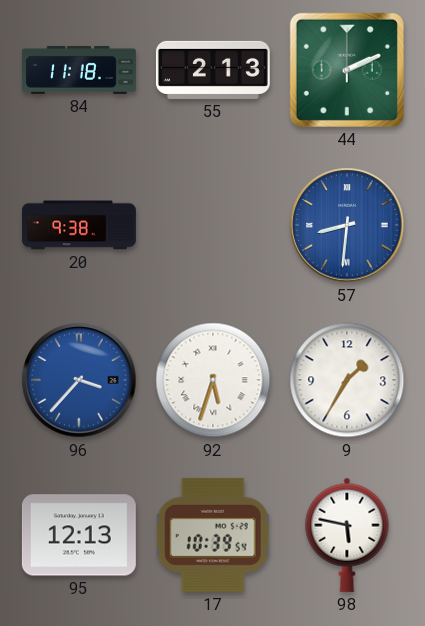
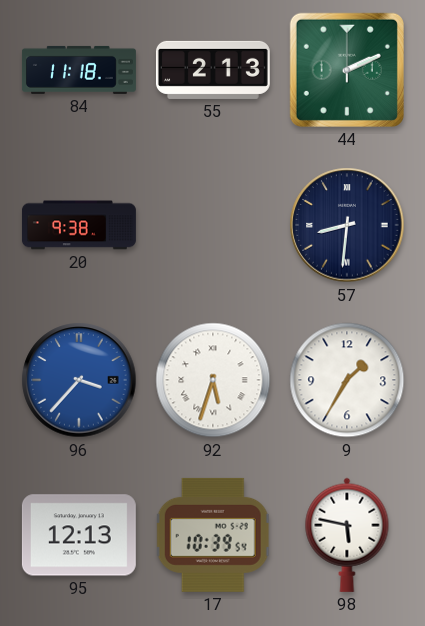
57 dial: blue -> navy
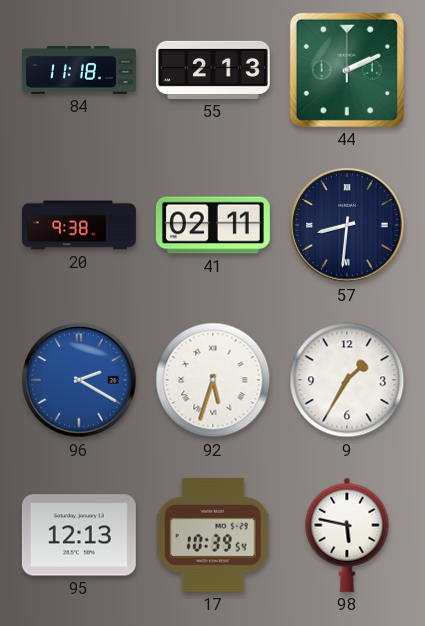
41: none -> 02:11
96: 3:37 -> 2:20
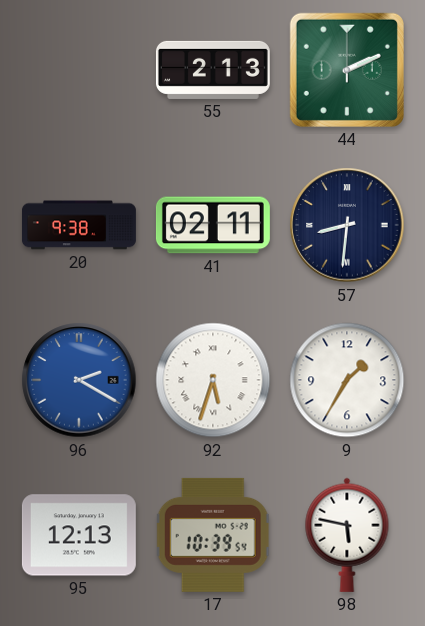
84: 11:18 -> none
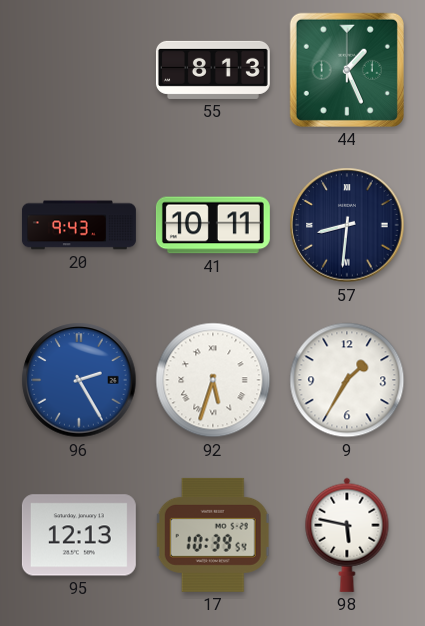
55: 2:13 -> 8:13
44: 2:11 -> 1:26
20: 9:38 -> 9:43
41: 02:11 -> 10:11
96: 2:20 -> 2:25
